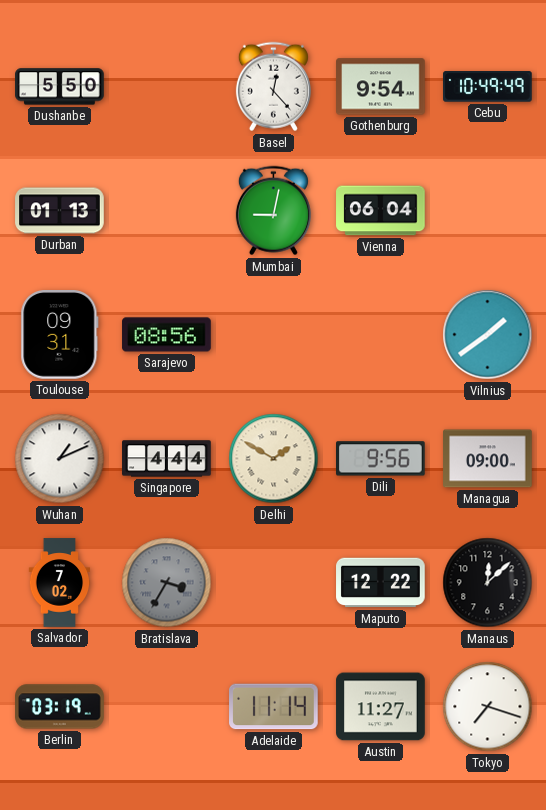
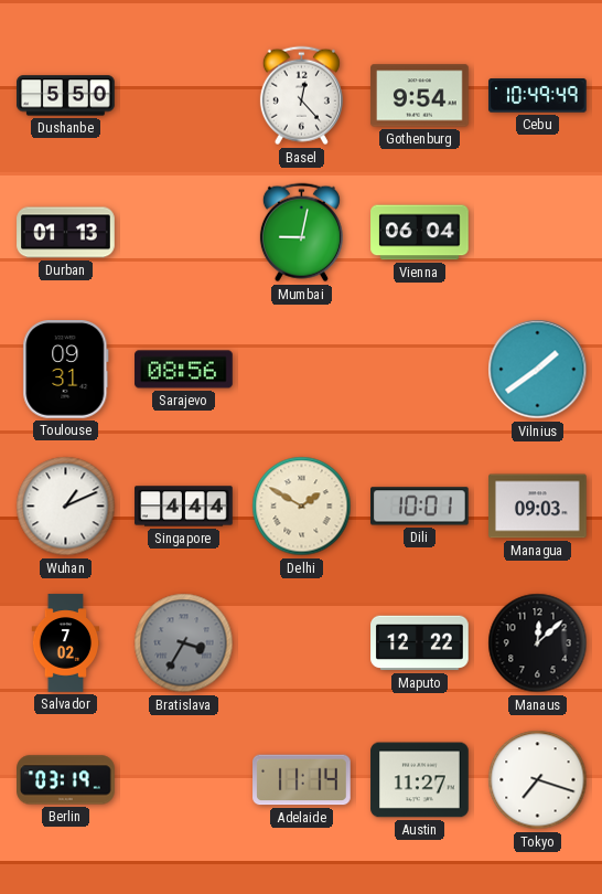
Dili: 9:56 -> 10:01
Managua: 09:00 -> 09:03
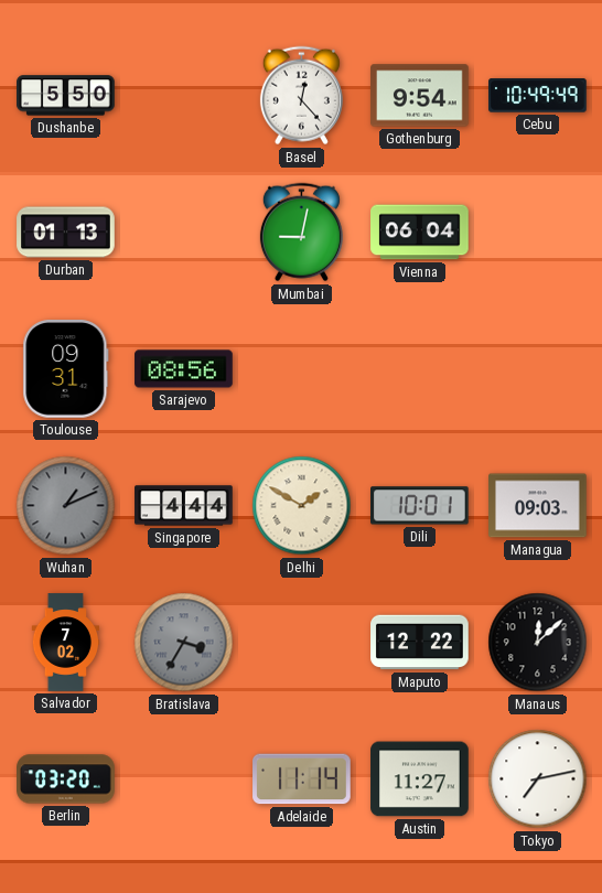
Vilnius: 1:39 -> none
Wuhan dial: white -> grey
Berlin: 03:19 -> 03:20
Tokyo: 7:18 -> 7:13
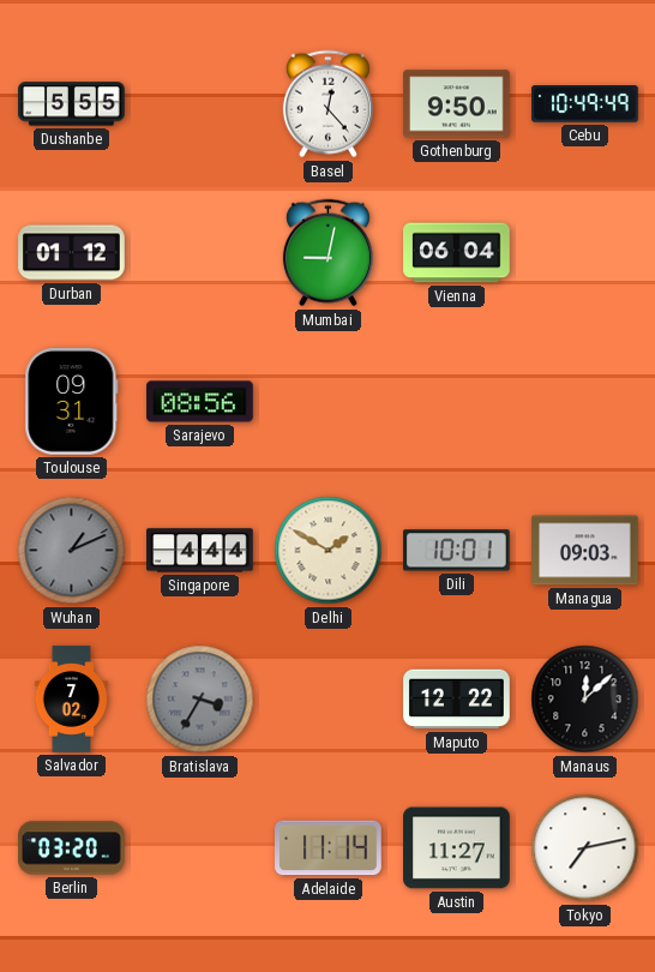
Dushanbe: 5:50 -> 5:55
Gothenburg: 9:54 -> 9:50
Durban: 01:13 -> 01:12
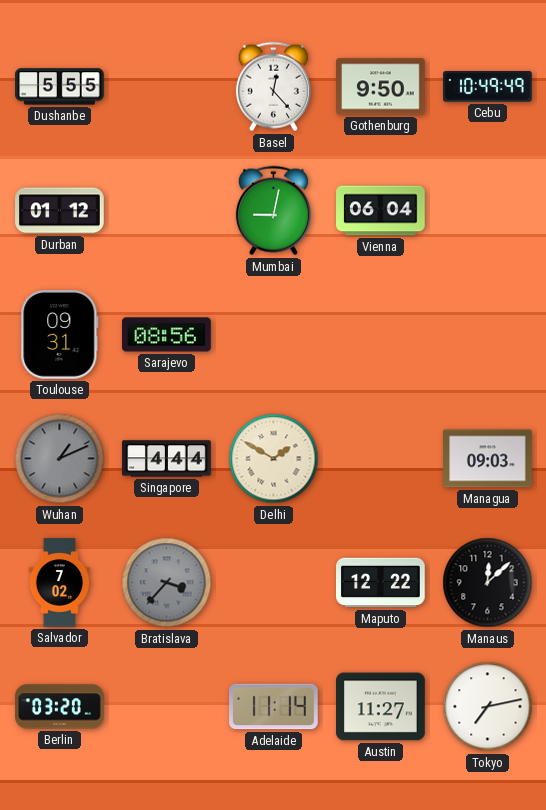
Dili: 10:01 -> none
Bratislava: 3:35 -> 3:37
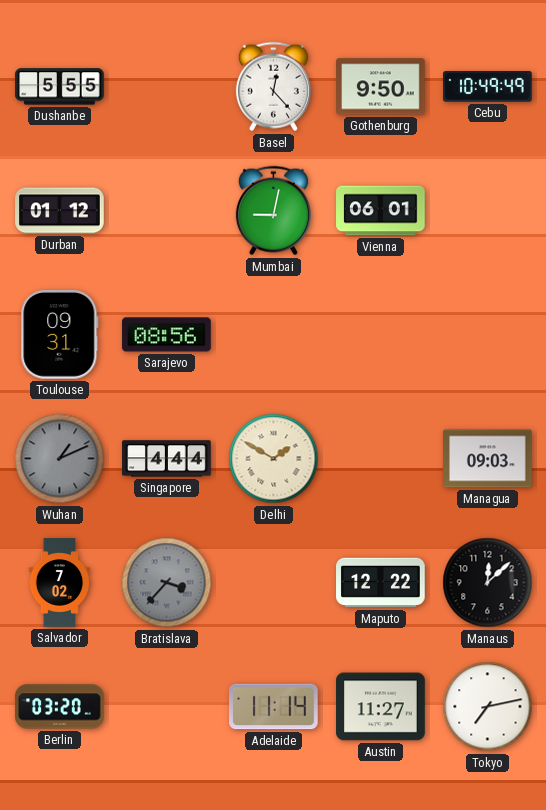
Vienna: 06:04 -> 06:01
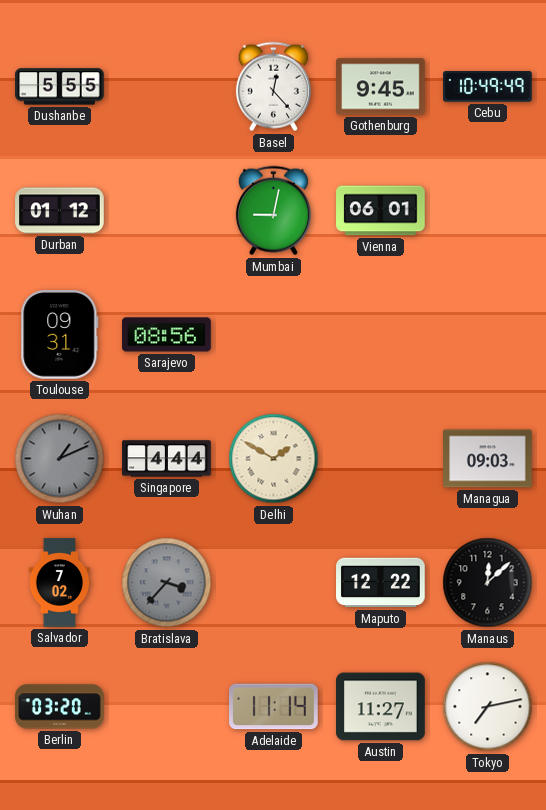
Gothenburg: 9:50 -> 9:45
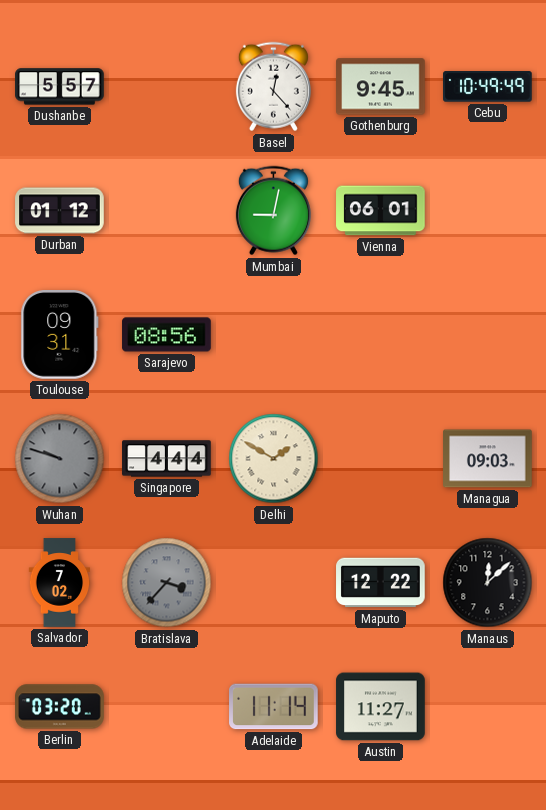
Dushanbe: 5:55 -> 5:57
Wuhan: 1:11 -> 9:48
Tokyo: 7:13 -> none
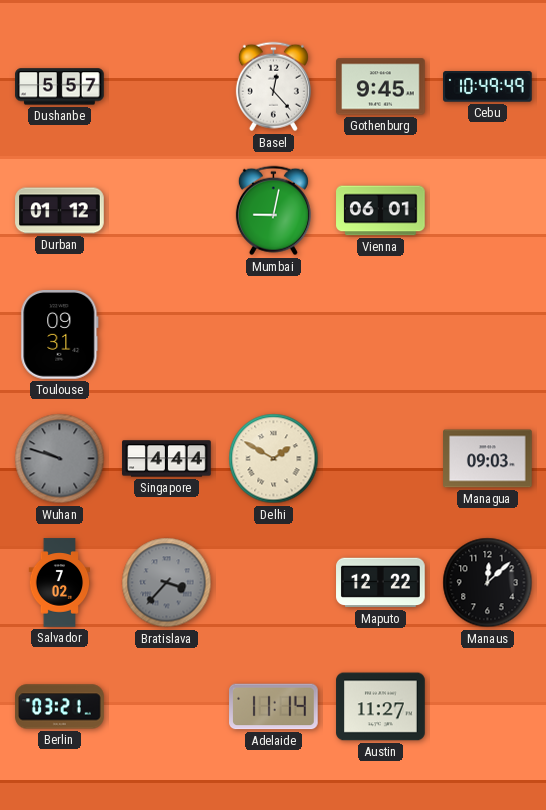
Sarajevo: 08:56 -> none
Berlin: 03:20 -> 03:21
